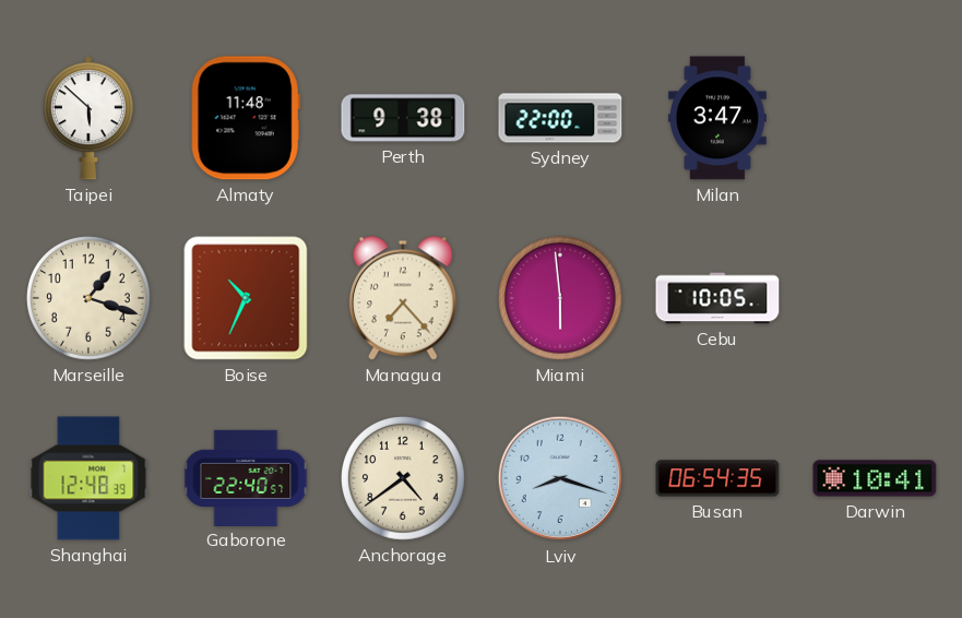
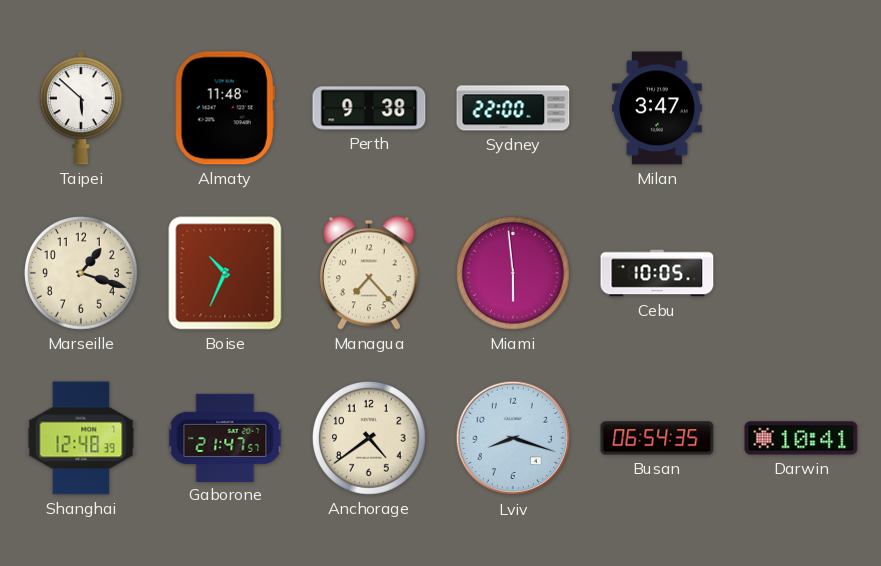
Gaborone: 22:40 -> 21:47
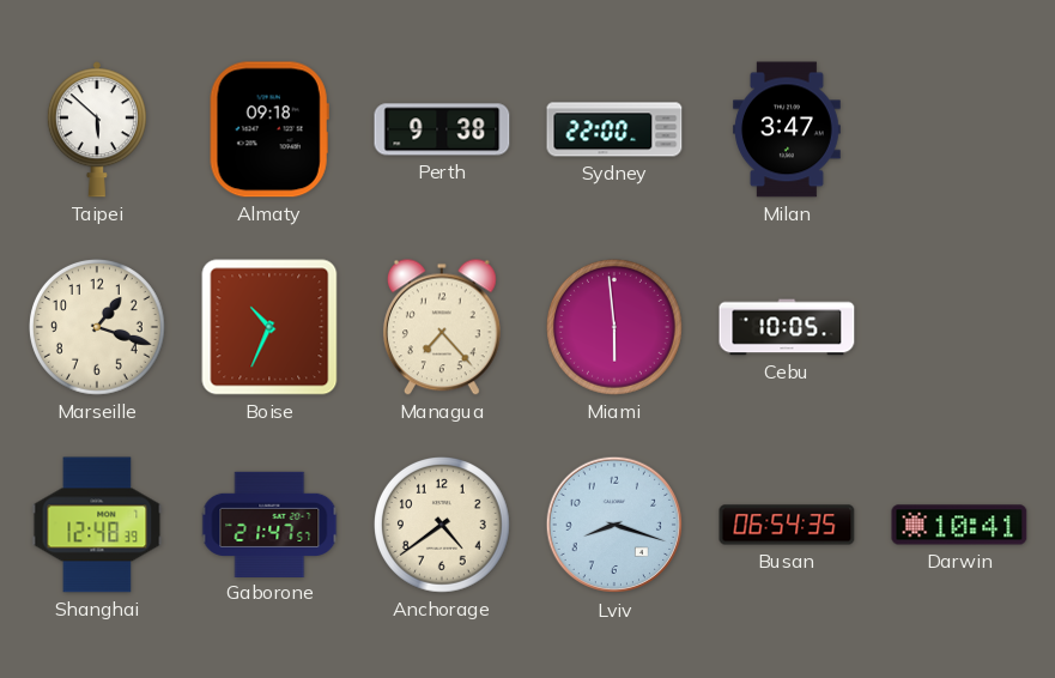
Almaty: 11:48 -> 09:18
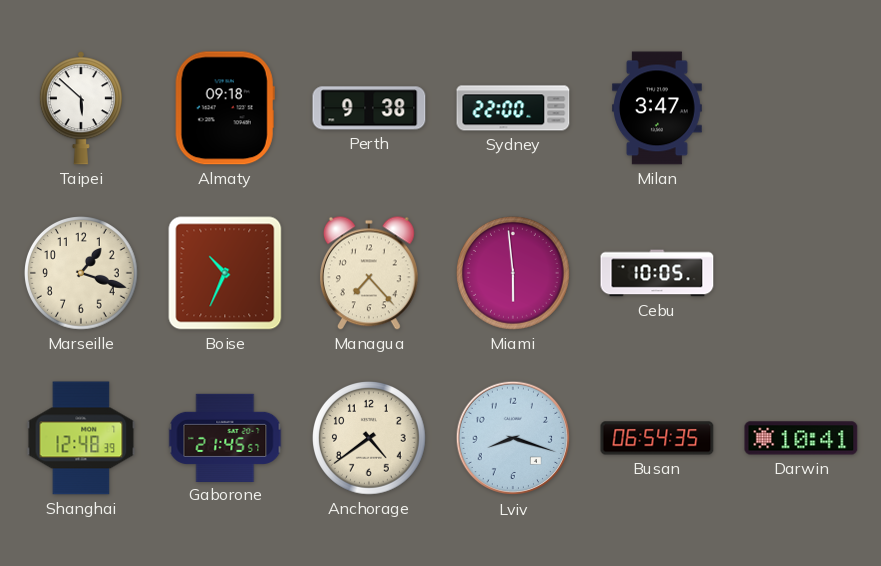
Gaborone: 21:47 -> 21:45
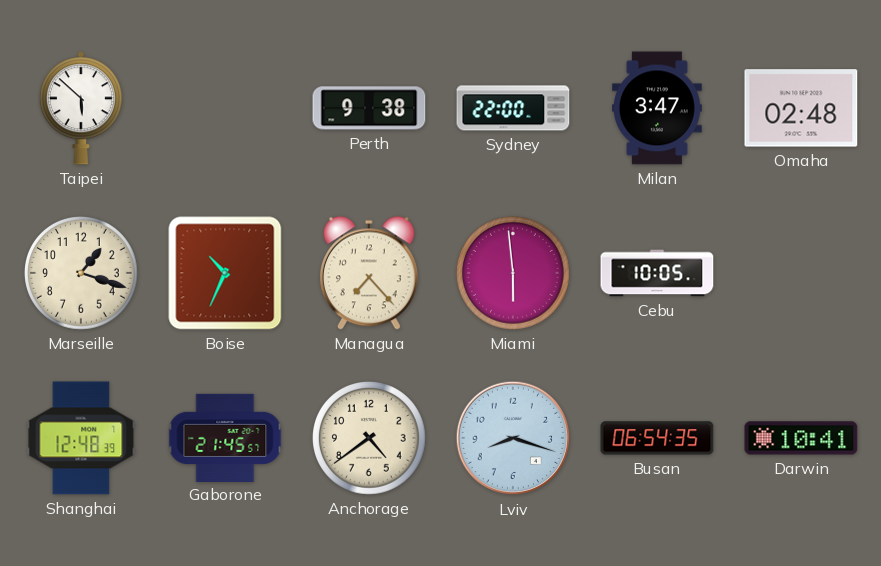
Almaty: 09:18 -> none
Omaha: none -> 02:48
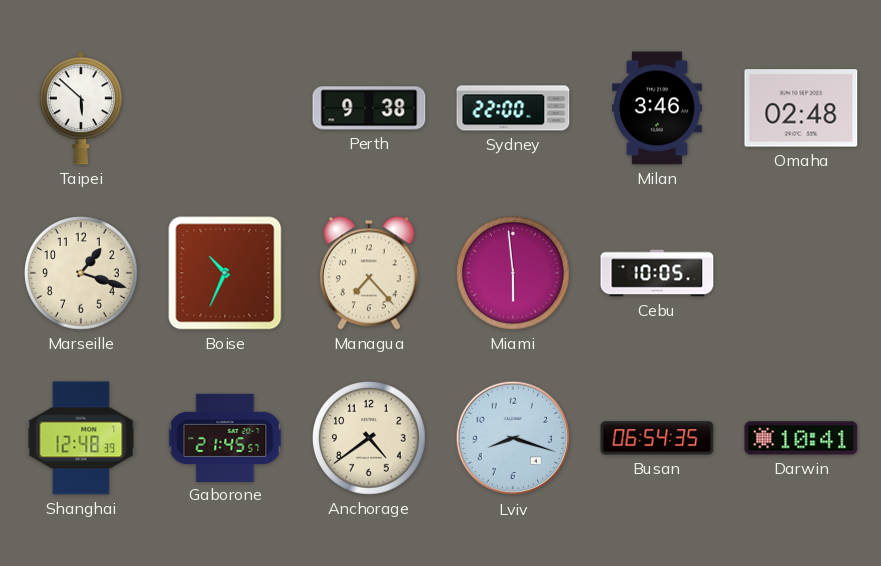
Milan: 3:47 -> 3:46
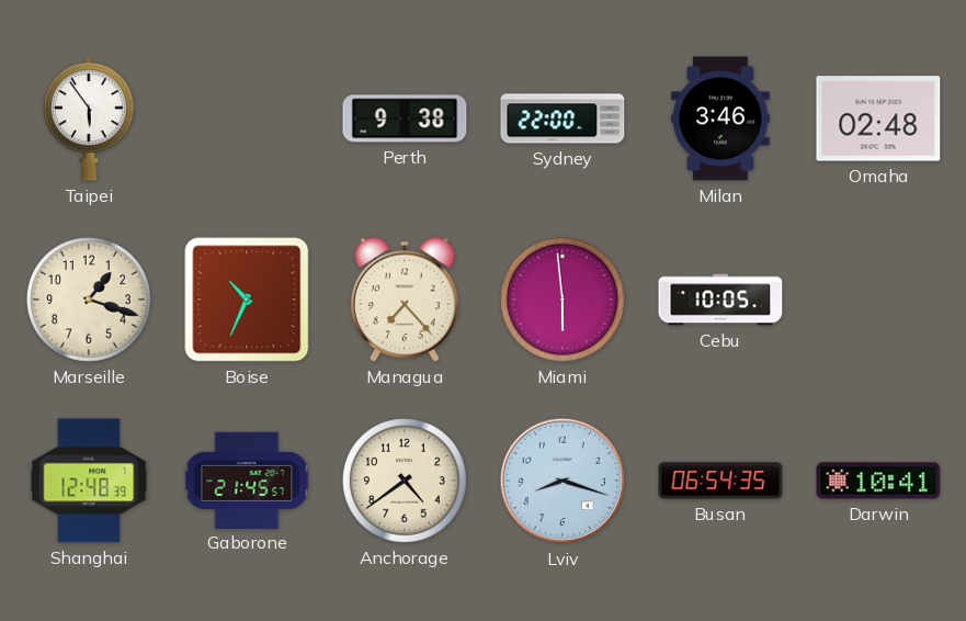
Taipei: 5:52 -> 5:54
